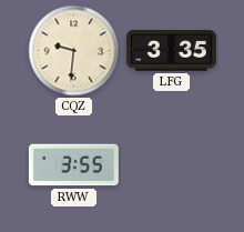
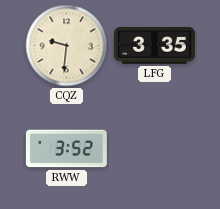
RWW: 3:55 -> 3:52
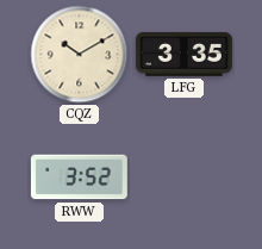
CQZ: 9:31 -> 10:10
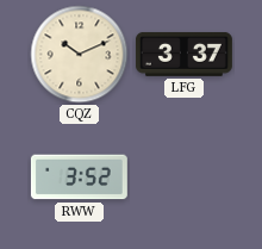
CQZ: 10:10 -> 10:11
LFG: 3:35 -> 3:37
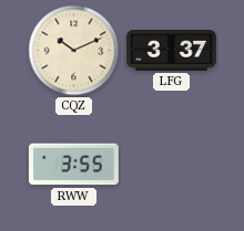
RWW: 3:52 -> 3:55
